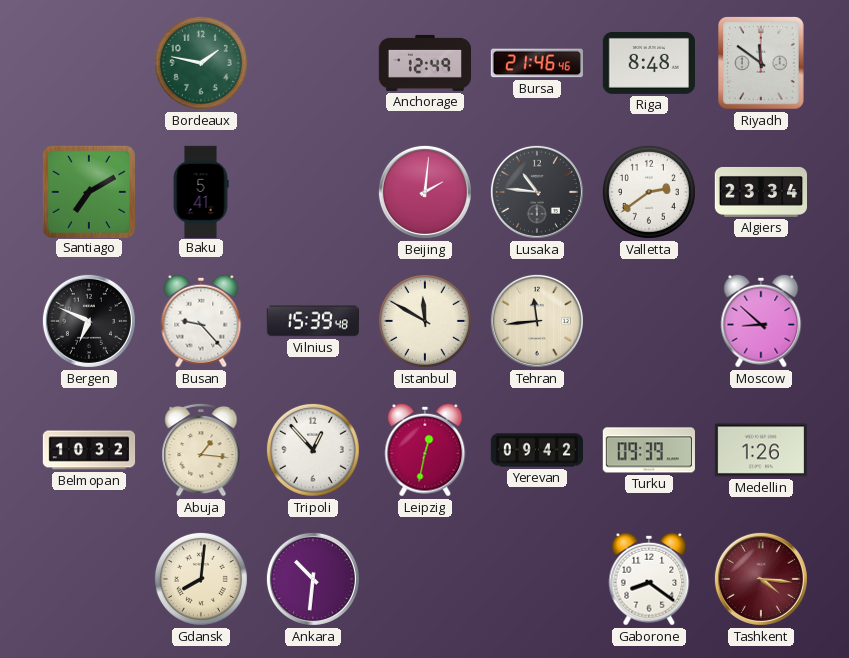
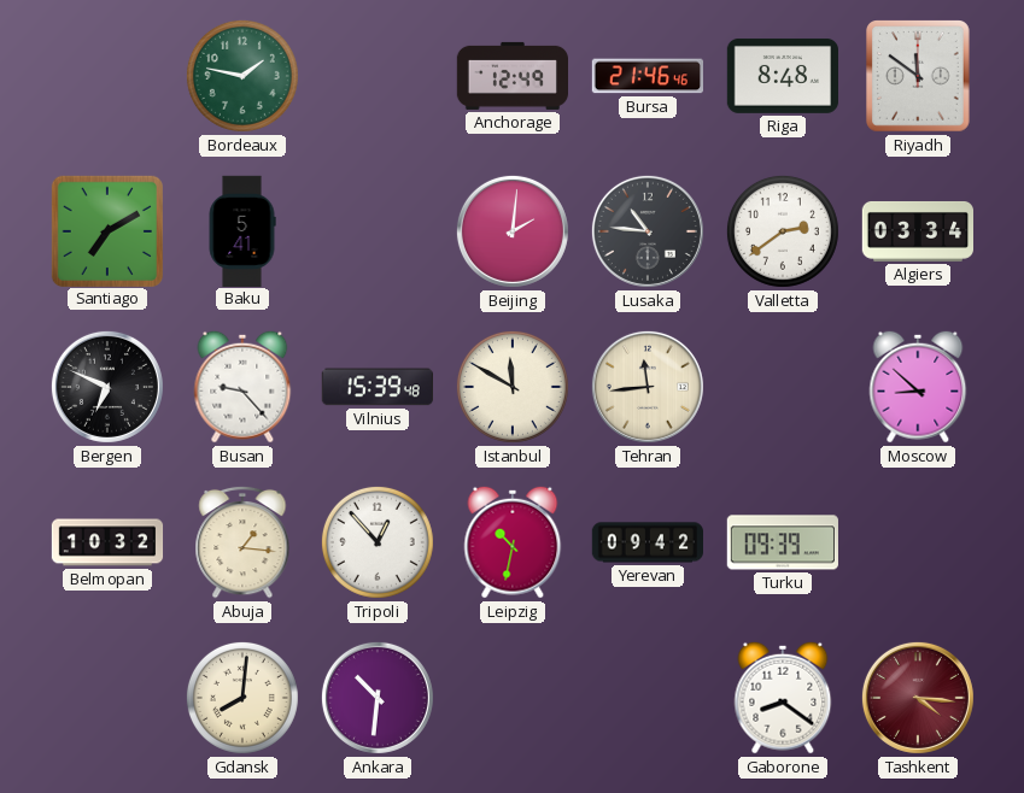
Algiers: 23:34 -> 03:34
Leipzig: 12:32 -> 10:32
Medellin: 1:26 -> none
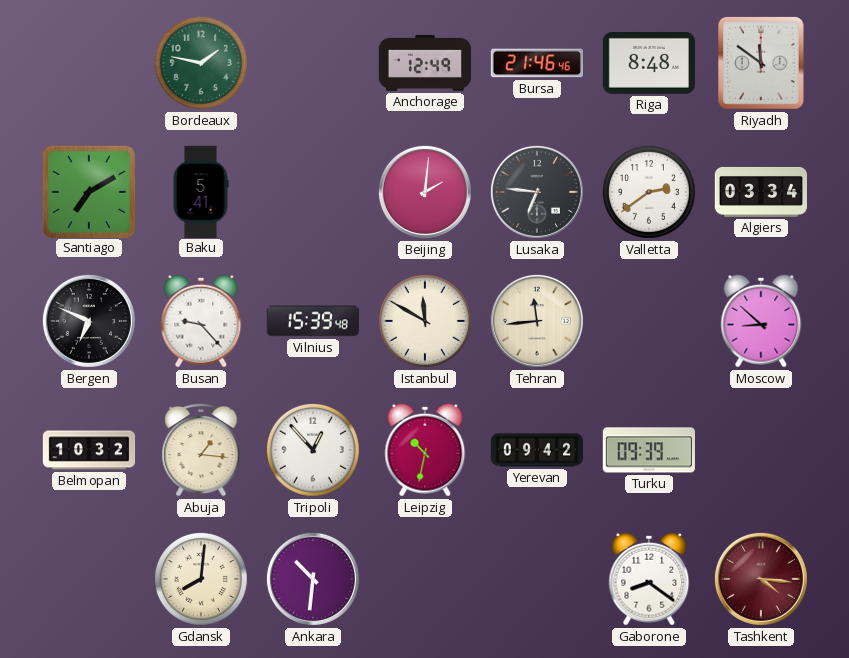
Lusaka: 10:46 -> 6:46
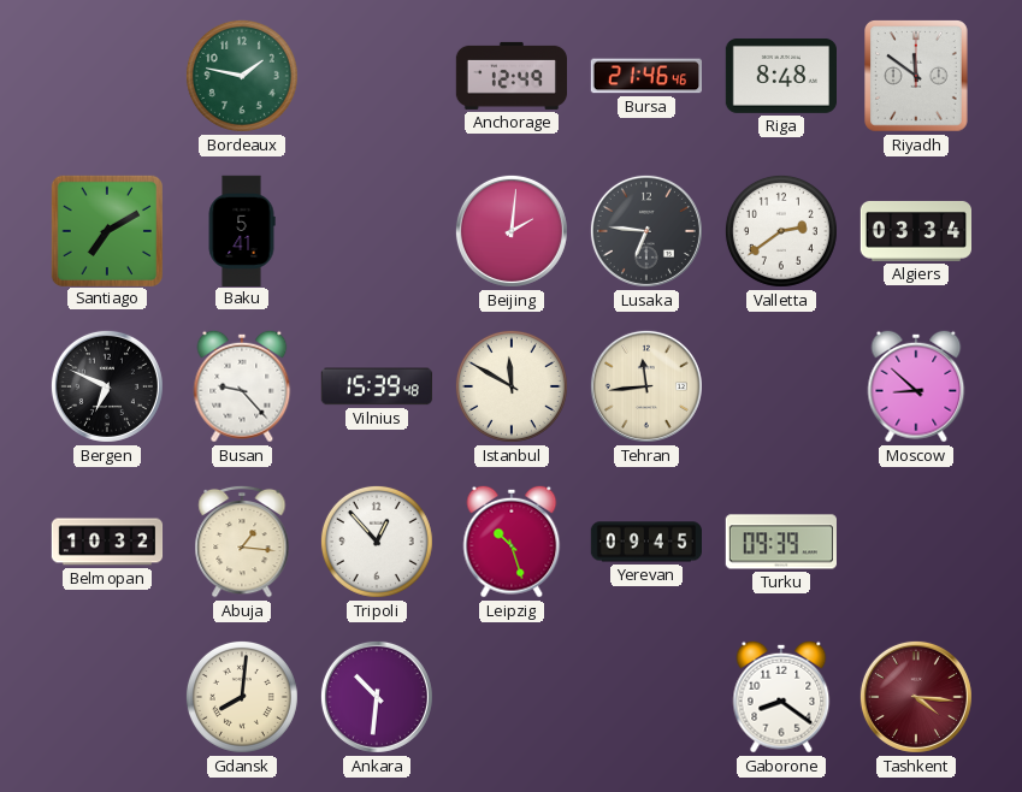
Leipzig: 10:32 -> 10:27
Yerevan: 09:42 -> 09:45
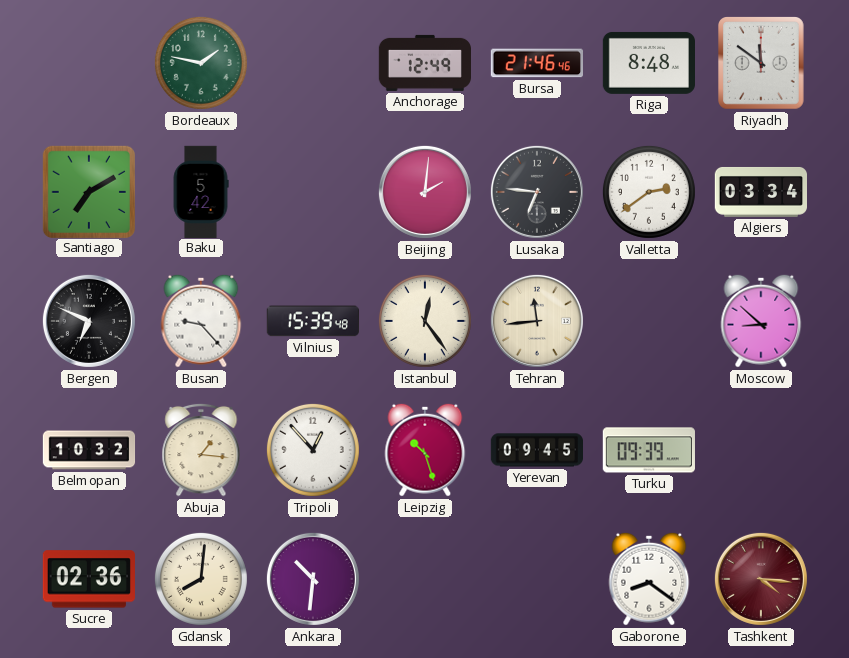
Baku: 5:41 -> 5:42
Istanbul: 11:50 -> 12:24
Sucre: none -> 02:36
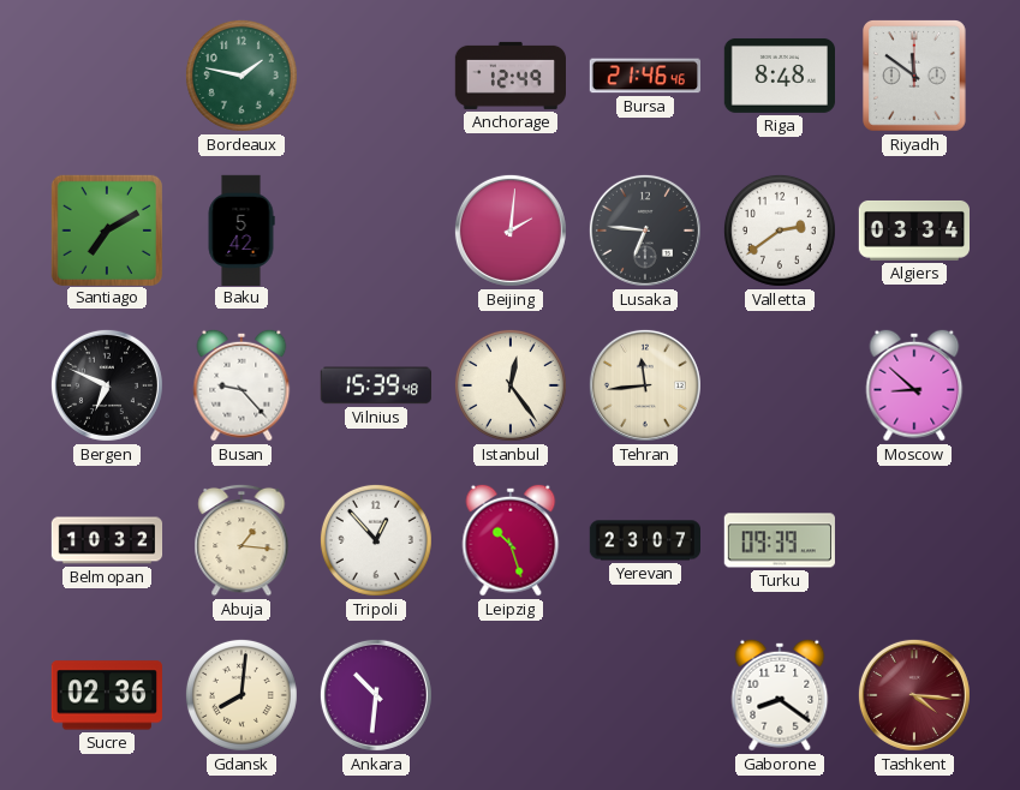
Yerevan: 09:45 -> 23:07
